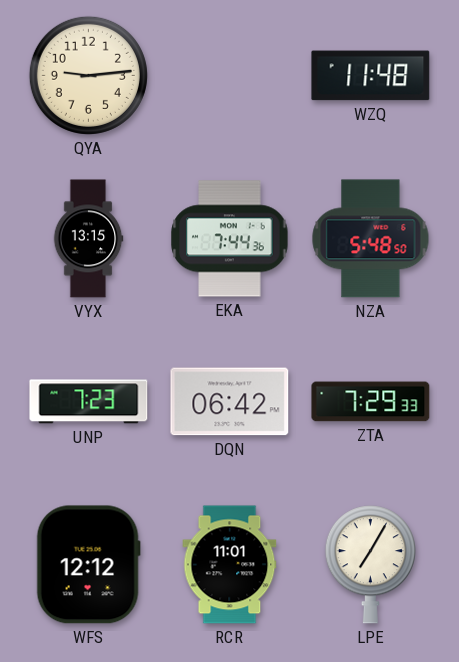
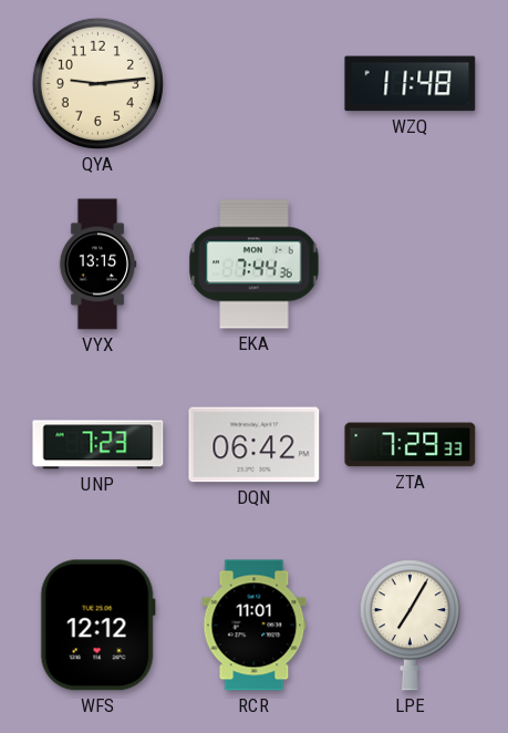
NZA: 5:48 -> none
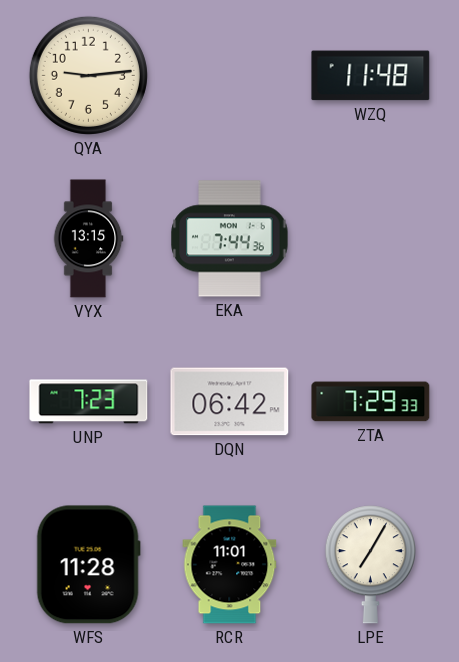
WFS: 12:12 -> 11:28
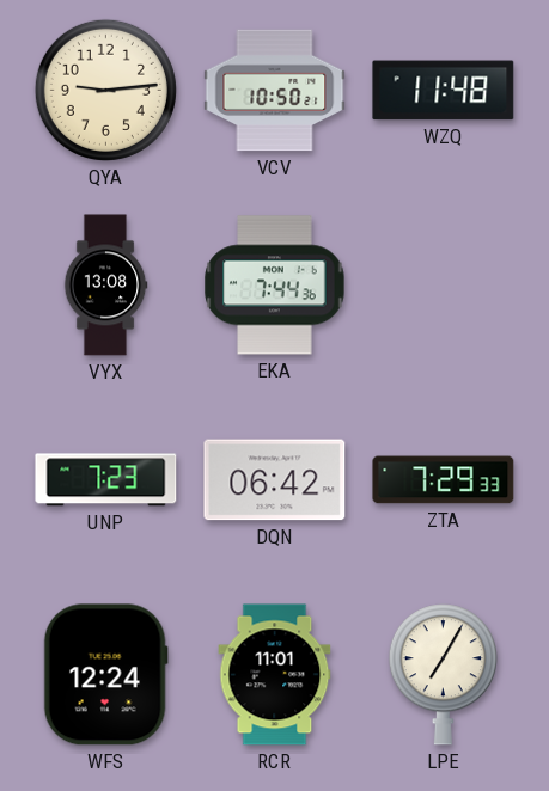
VCV: none -> 10:50
VYX: 13:15 -> 13:08
WFS: 11:28 -> 12:24
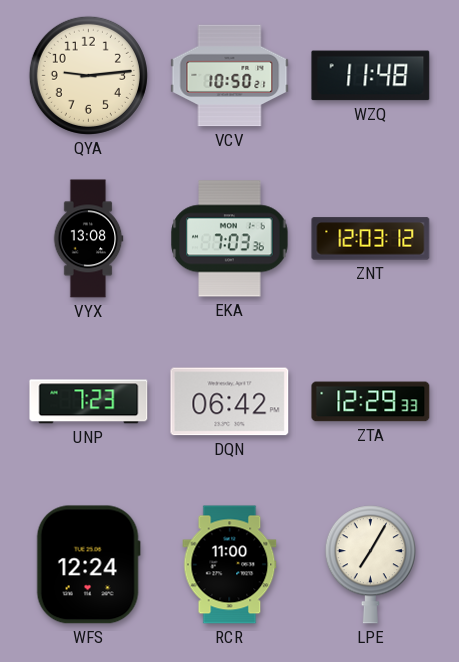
EKA: 7:44 -> 7:03
ZNT: none -> 12:03
ZTA: 7:29 -> 12:29
RCR: 11:01 -> 11:00
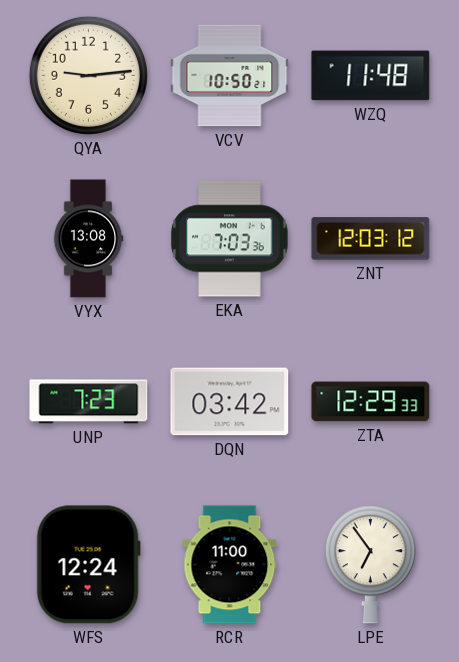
DQN: 06:42 -> 03:42
LPE: 7:05 -> 6:54
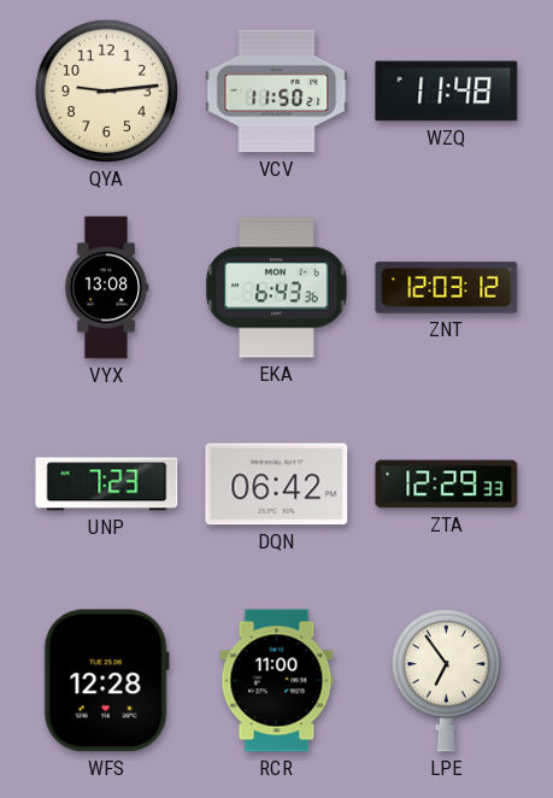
VCV: 10:50 -> 11:50
EKA: 7:03 -> 6:43
DQN: 03:42 -> 06:42
WFS: 12:24 -> 12:28
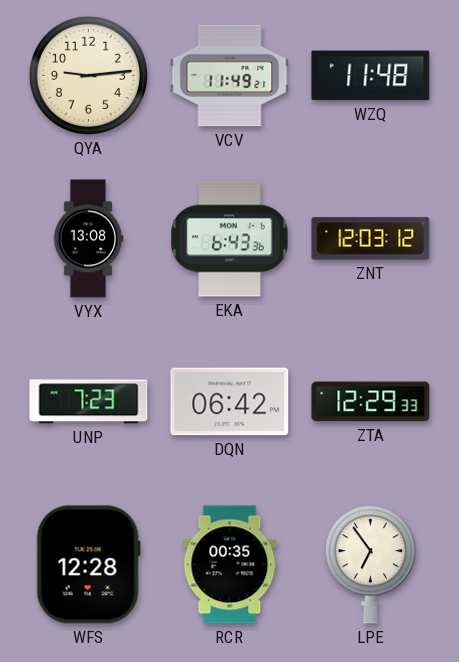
VCV: 11:50 -> 11:49
RCR: 11:00 -> 00:35
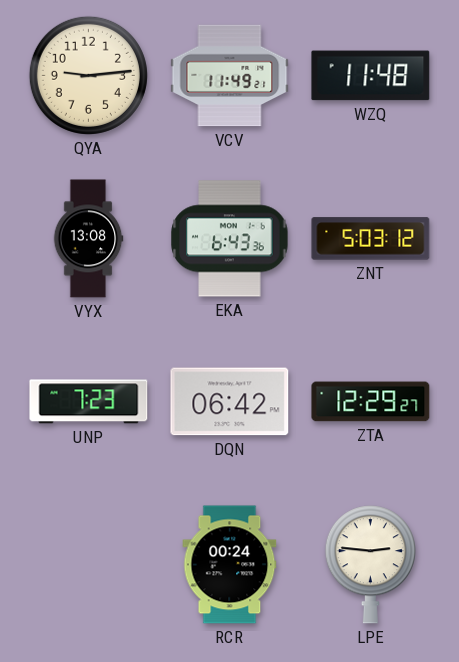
ZNT: 12:03 -> 5:03
ZTA: 12:29:33 -> 12:29:27
WFS: 12:28 -> none
RCR: 00:35 -> 00:24
LPE: 6:54 -> 2:46
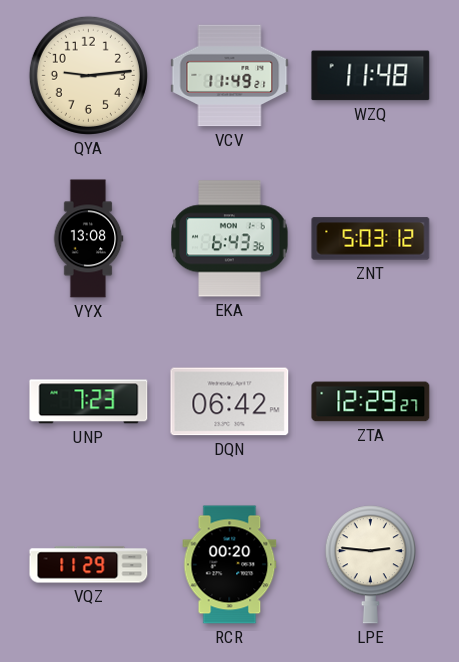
VQZ: none -> 11:29
RCR: 00:24 -> 00:20
